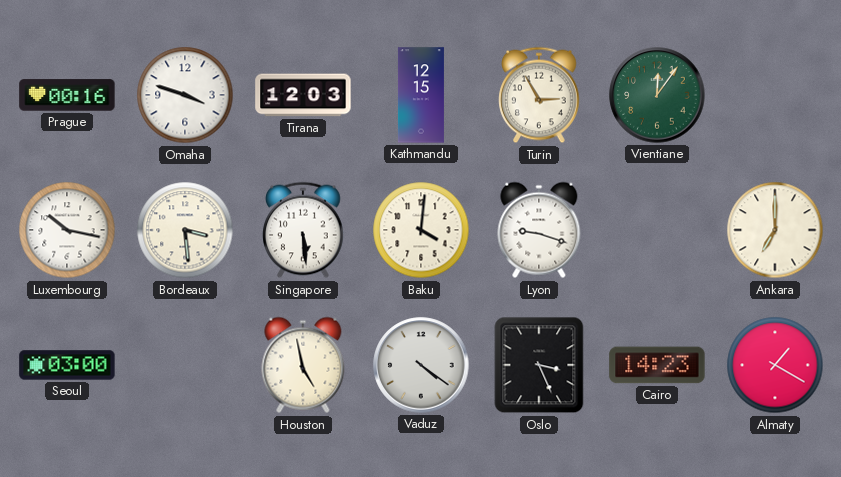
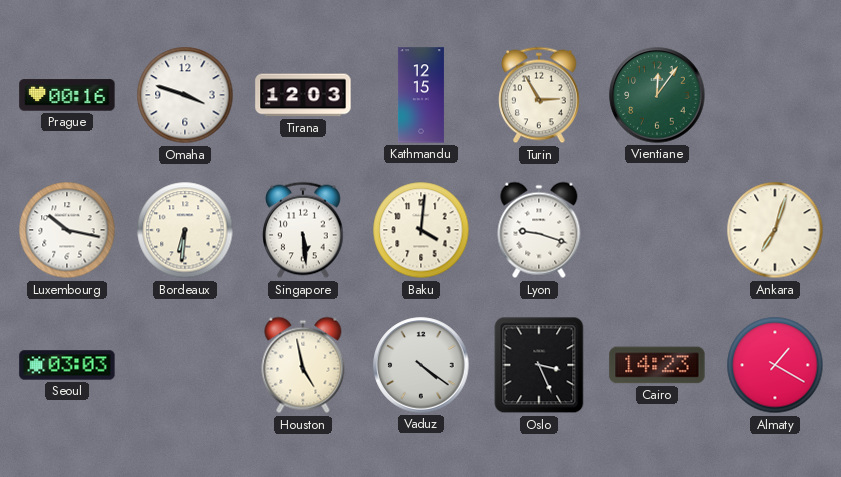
Bordeaux: 3:29 -> 6:31
Ankara: 7:00 -> 7:03
Seoul: 03:00 -> 03:03
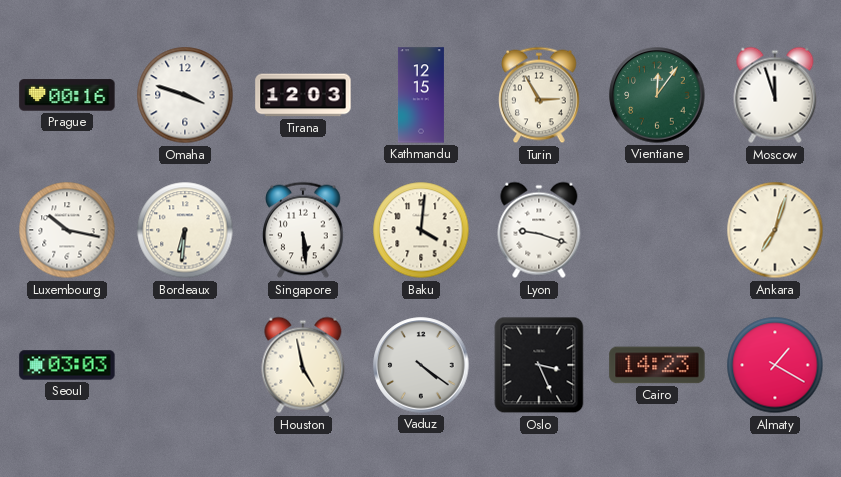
Moscow: none -> 11:57
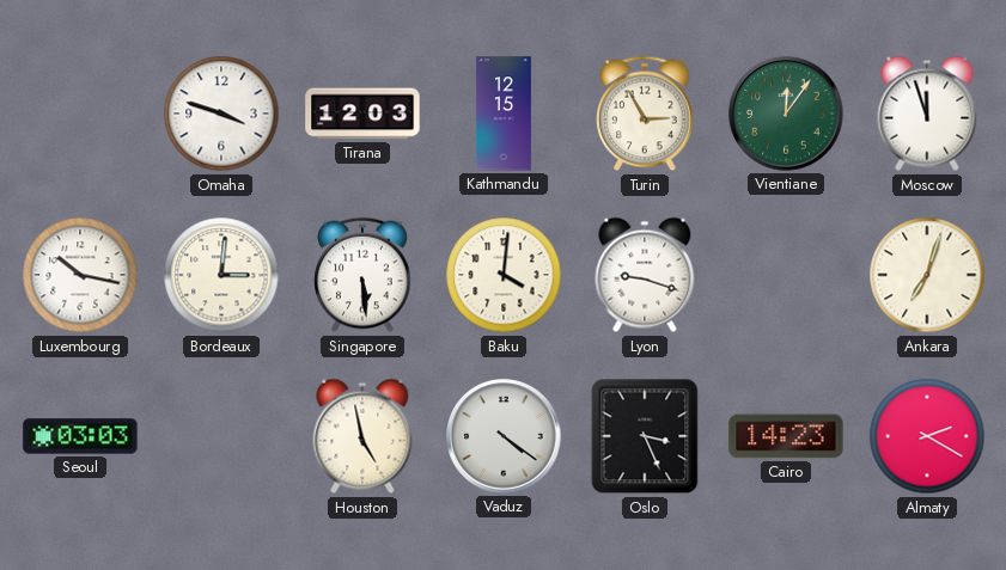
Prague: 00:16 -> none
Bordeaux: 6:31 -> 3:01
Almaty: 1:20 -> 2:20
